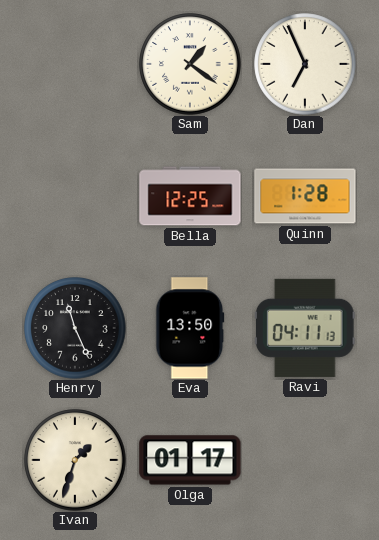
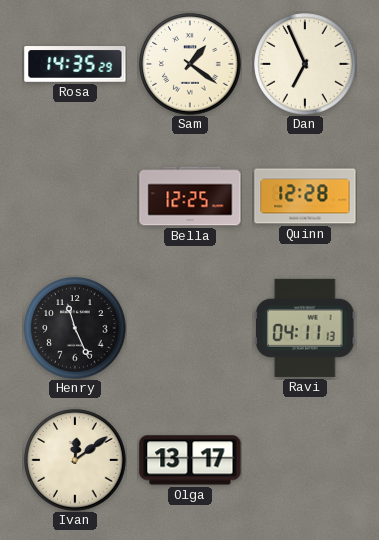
Rosa: none -> 14:35
Quinn: 1:28 -> 12:28
Eva: 13:50 -> none
Ivan: 1:33 -> 12:09
Olga: 01:17 -> 13:17
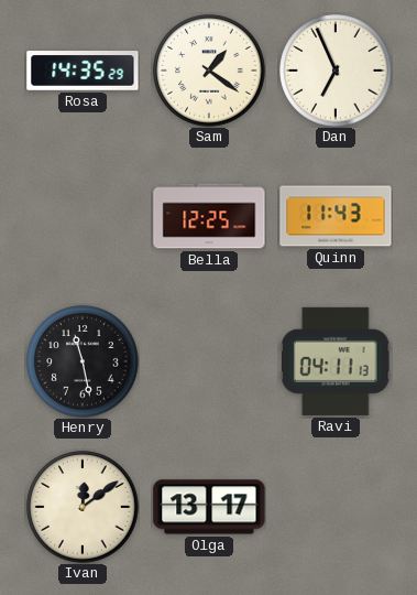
Quinn: 12:28 -> 11:43
Henry: 11:26 -> 11:28
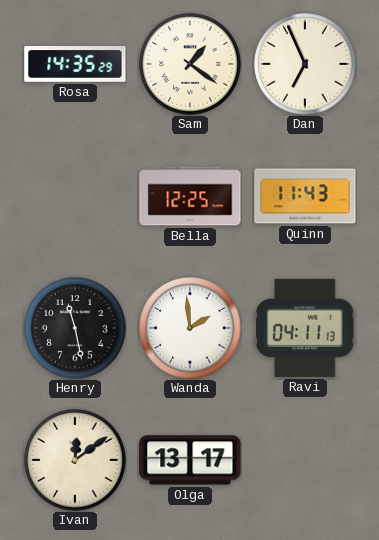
Wanda: none -> 1:59
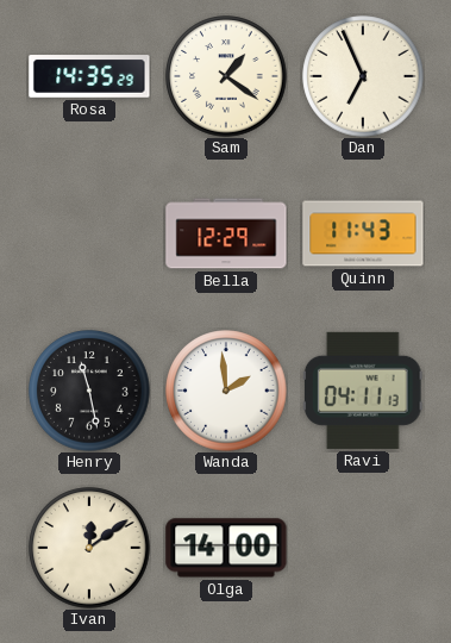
Bella: 12:25 -> 12:29
Olga: 13:17 -> 14:00
